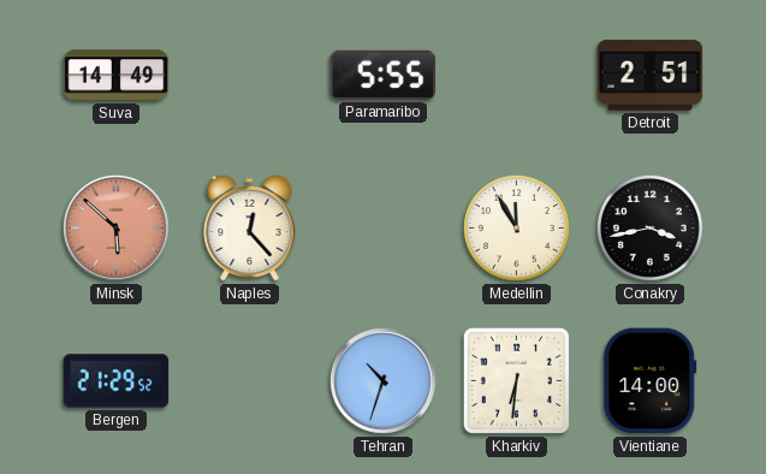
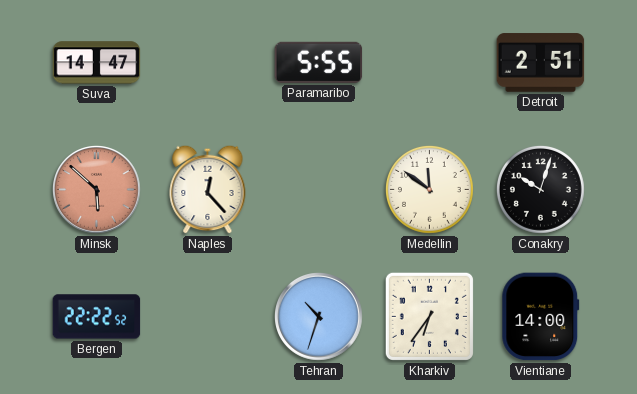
Suva: 14:49 -> 14:47
Medellin: 11:55 -> 11:51
Conakry: 3:43 -> 10:03
Bergen: 21:29 -> 22:22
Kharkiv: 6:31 -> 6:36
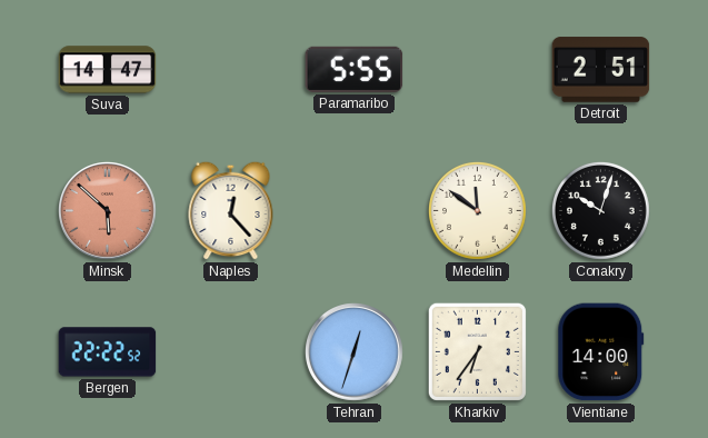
Tehran: 10:33 -> 12:33
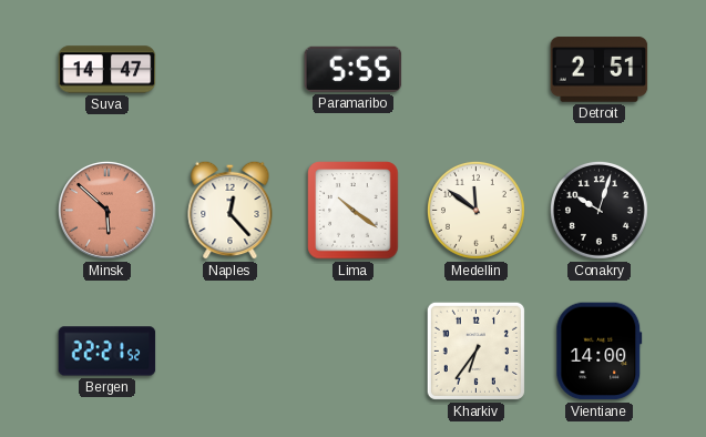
Lima: none -> 10:21
Bergen: 22:22 -> 22:21
Tehran: 12:33 -> none
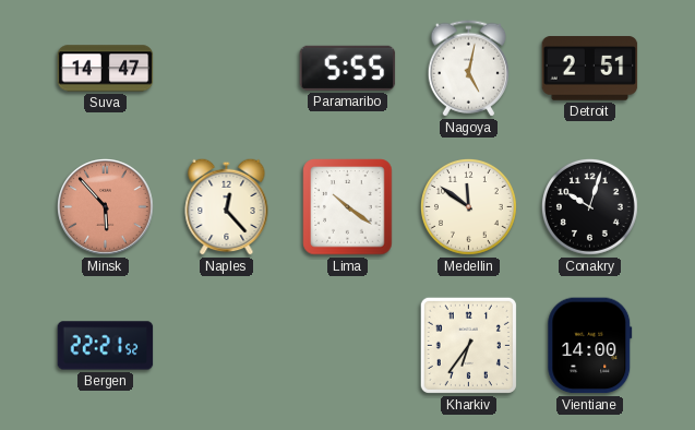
Nagoya: none -> 5:02
Minsk: 5:52 -> 5:53
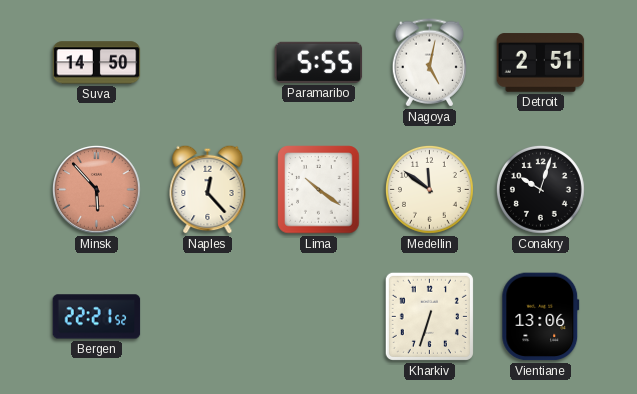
Suva: 14:47 -> 14:50
Kharkiv: 6:36 -> 6:33
Vientiane: 14:00 -> 13:06
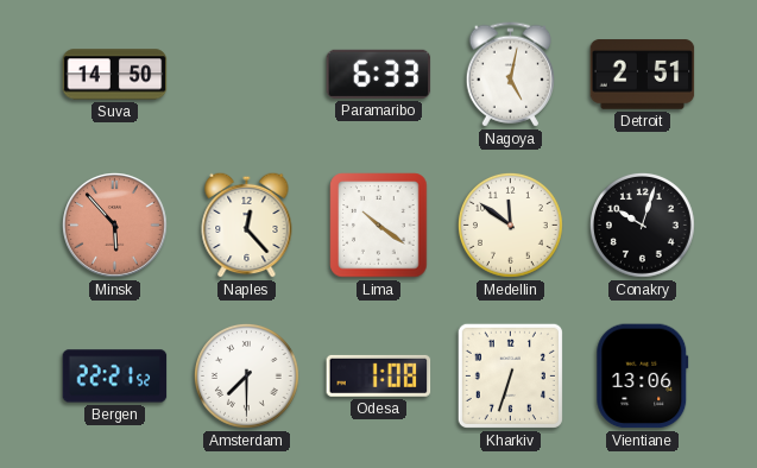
Paramaribo: 5:55 -> 6:33
Amsterdam: none -> 7:30
Odesa: none -> 1:08
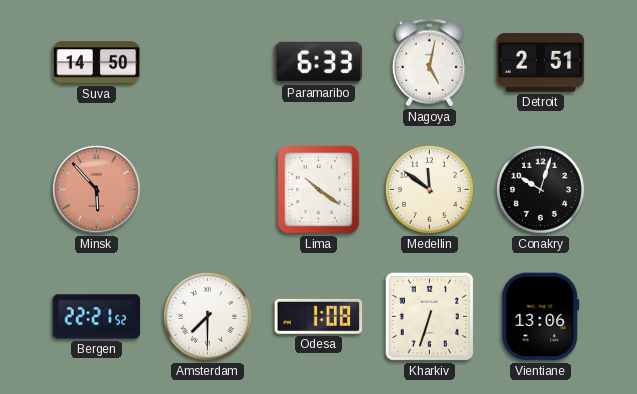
Naples: 12:23 -> none
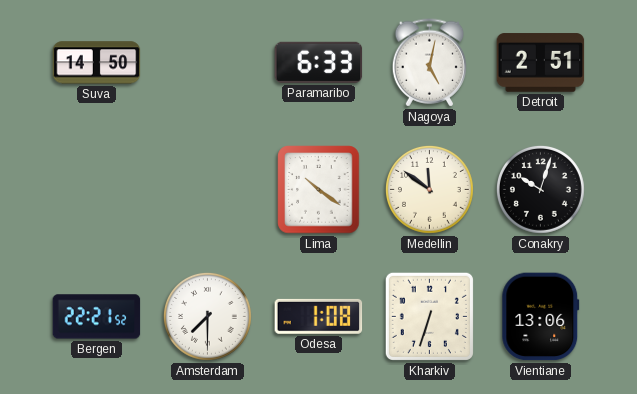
Minsk: 5:53 -> none
